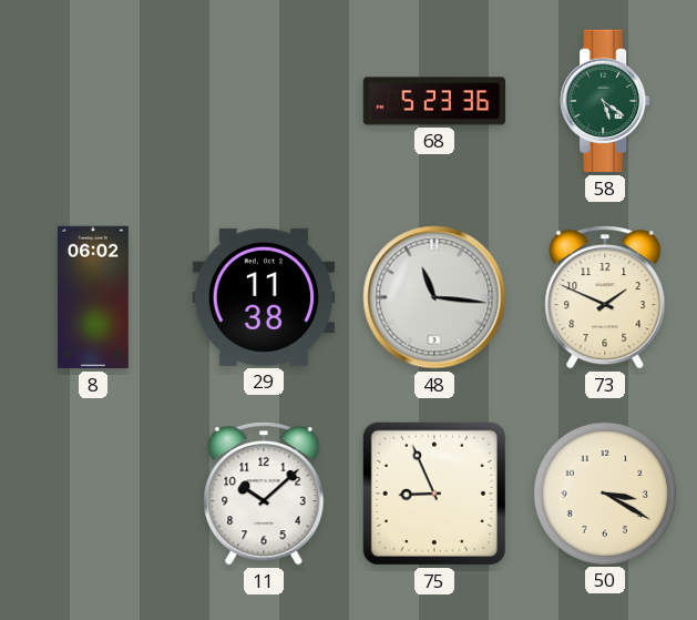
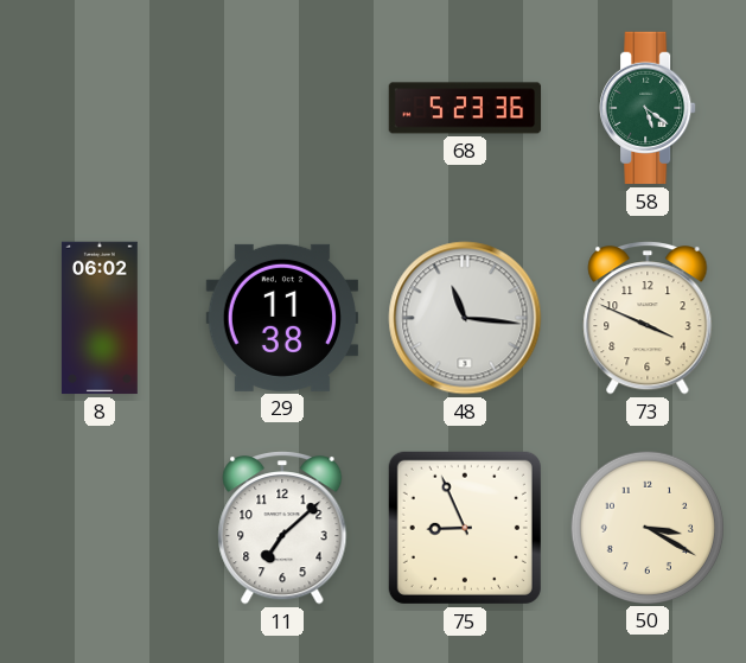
73: 1:49 -> 3:49
11: 10:08 -> 7:08
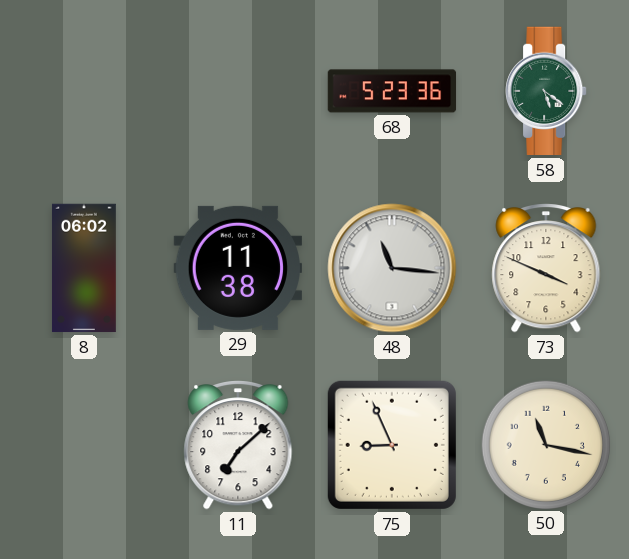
50: 3:20 -> 11:17
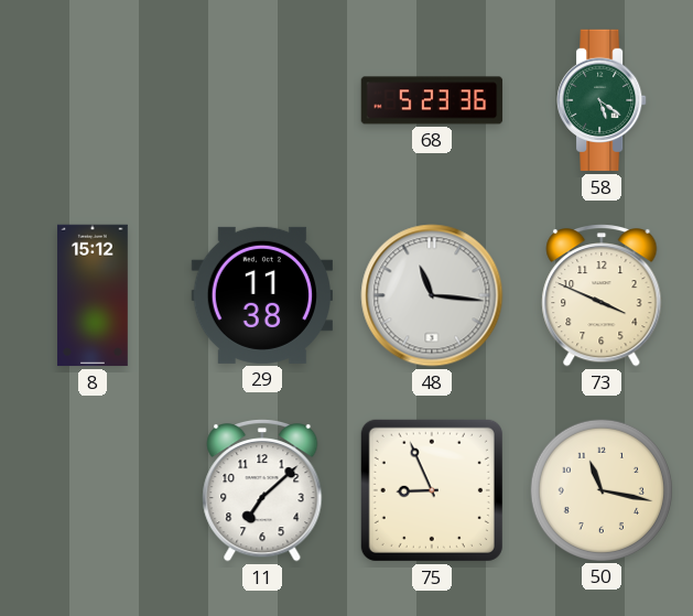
8: 06:02 -> 15:12
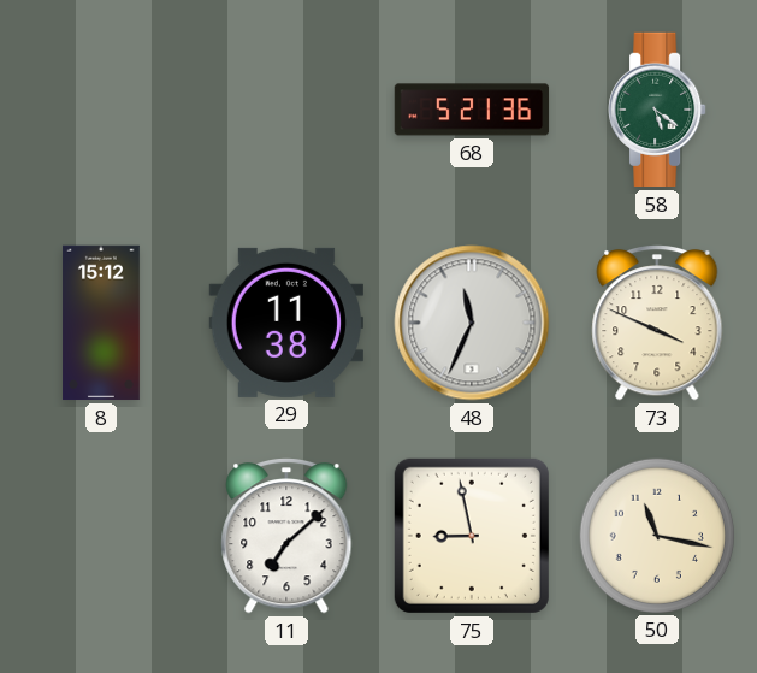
68: 5:23 -> 5:21
48: 11:16 -> 11:34
75: 8:56 -> 8:58
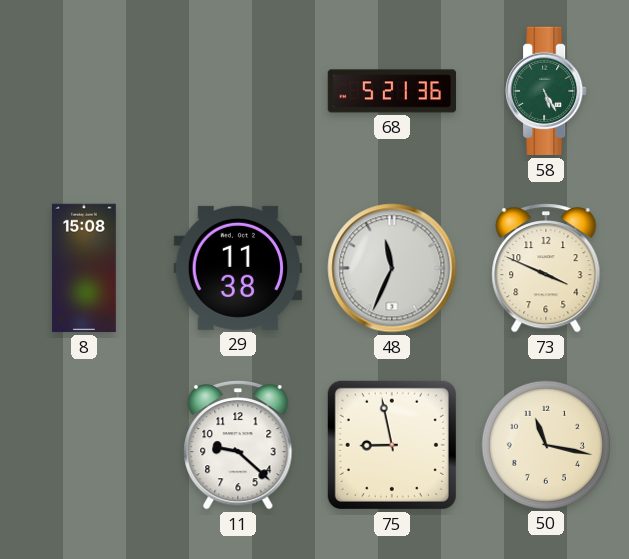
58: 5:21 -> 5:25
8: 15:12 -> 15:08
11: 7:08 -> 9:22
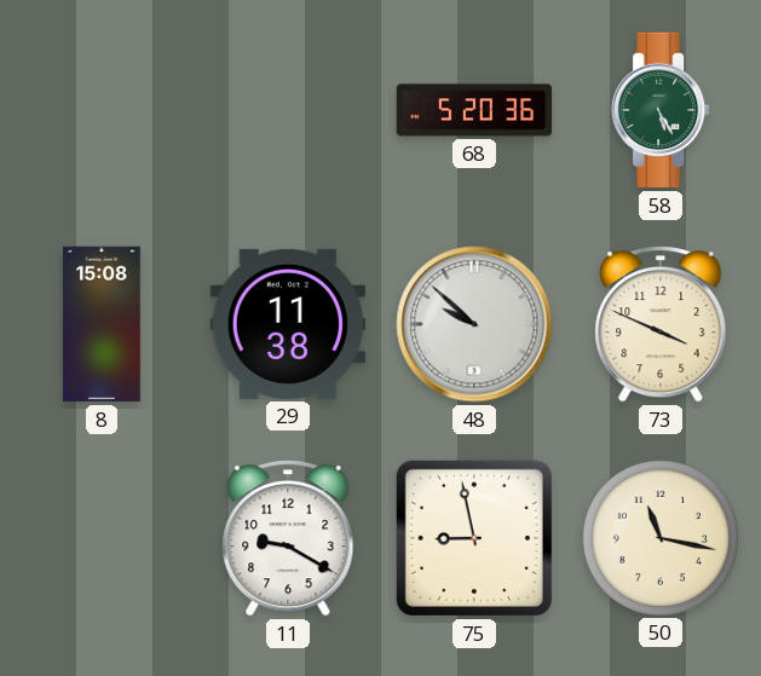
68: 5:21 -> 5:20
48: 11:34 -> 9:52
11: 9:22 -> 9:20
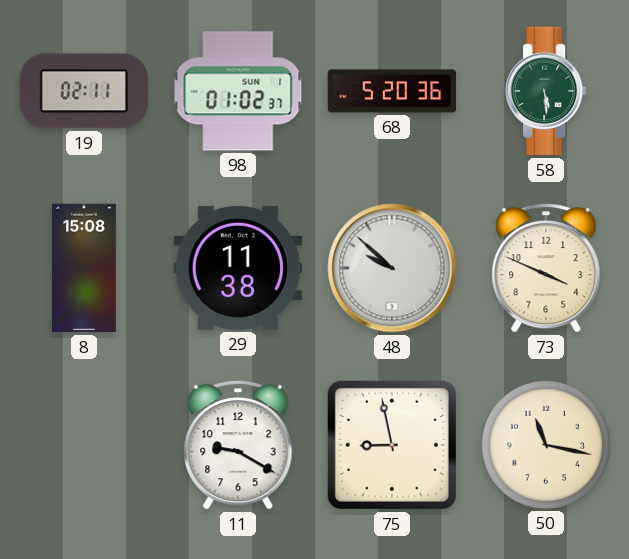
19: none -> 02:11
98: none -> 01:02
58: 5:25 -> 5:29
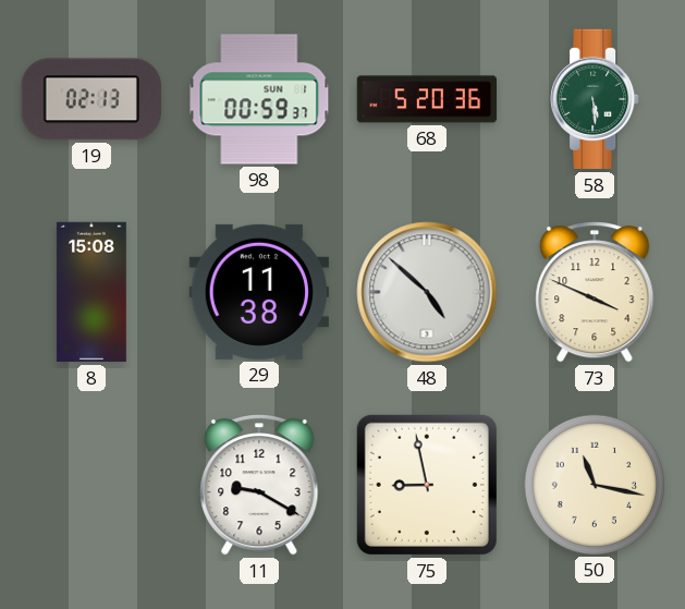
19: 02:11 -> 02:13
98: 01:02 -> 00:59
48: 9:52 -> 4:52
